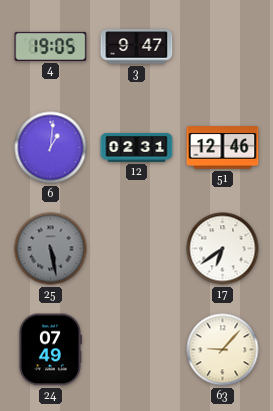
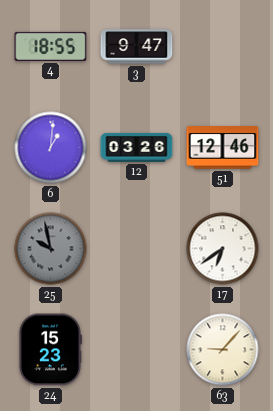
4: 19:05 -> 18:55
12: 02:31 -> 03:26
25: 5:28 -> 9:58
24: 07:49 -> 15:23
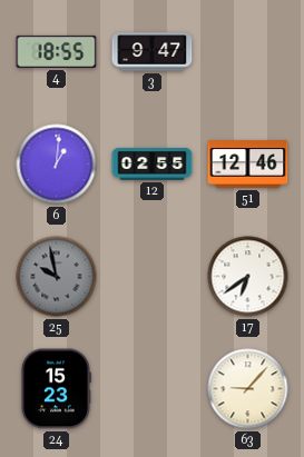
12: 03:26 -> 02:55
